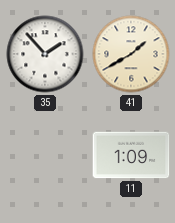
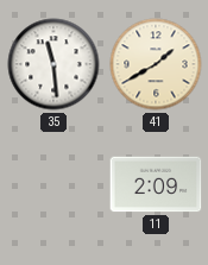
35: 1:53 -> 11:29
11: 1:09 -> 2:09
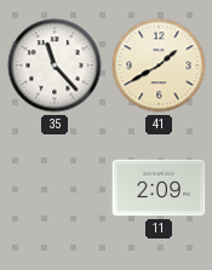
35: 11:29 -> 11:23
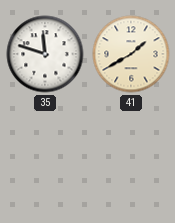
35: 11:23 -> 11:48
11: 2:09 -> none
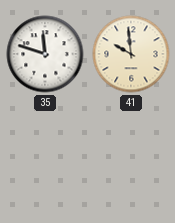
41: 1:40 -> 9:59
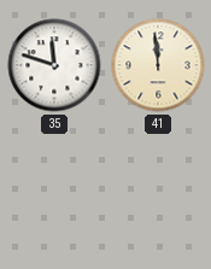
41: 9:59 -> 11:59
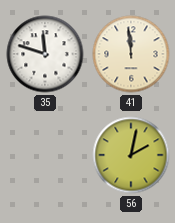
56: none -> 2:02
